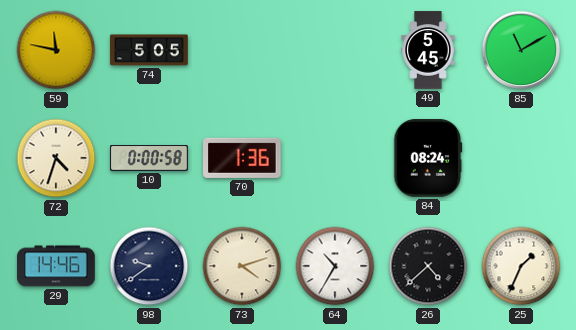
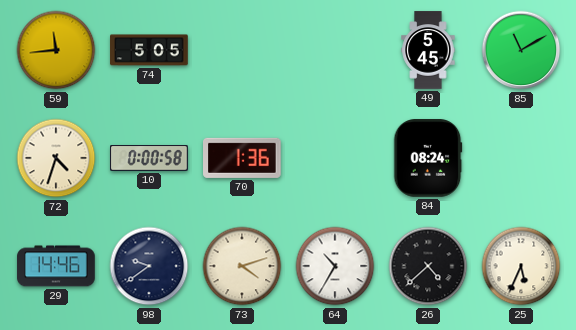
59: 11:47 -> 11:44
25: 1:34 -> 5:34
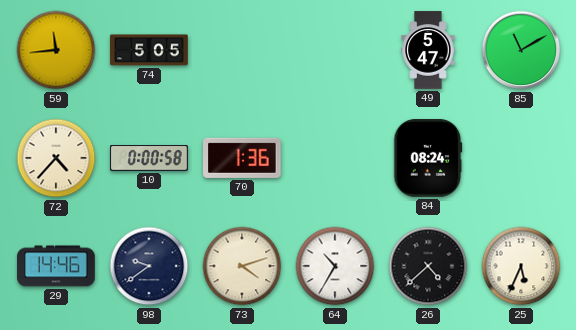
49: 5:45 -> 5:47
72: 4:33 -> 4:37
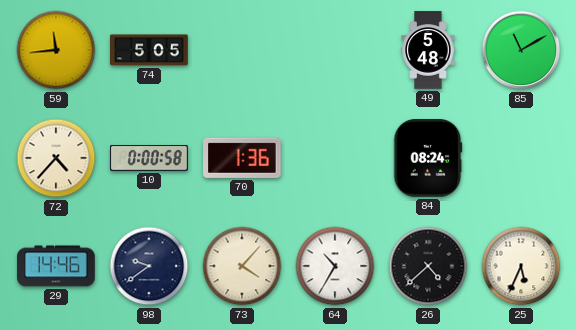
49: 5:47 -> 5:48
73: 4:12 -> 4:07
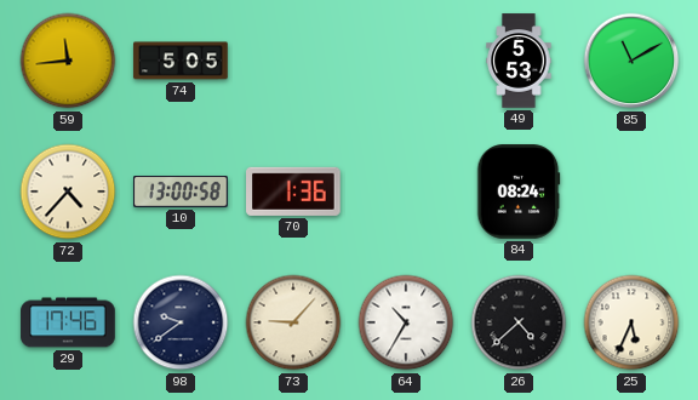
49: 5:48 -> 5:53
10: 0:00 -> 13:00
29: 14:46 -> 17:46
73: 4:07 -> 9:07
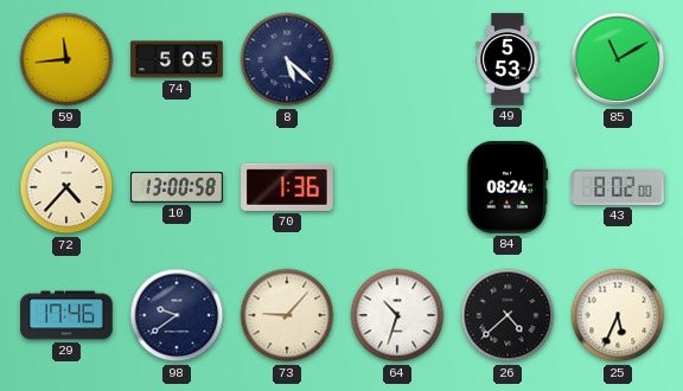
8: none -> 5:22
43: none -> 8:02
64: 10:35 -> 10:33
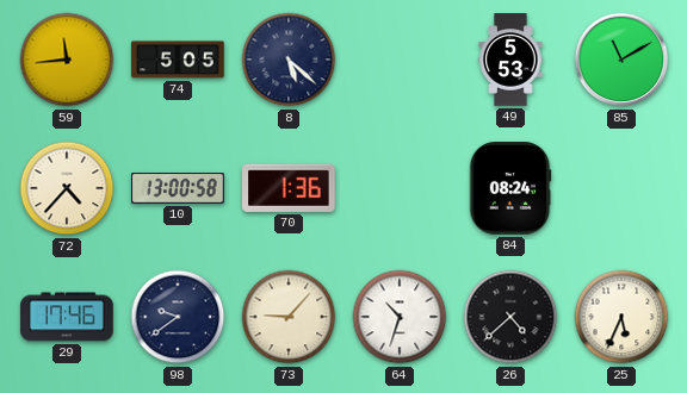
43: 8:02 -> none
